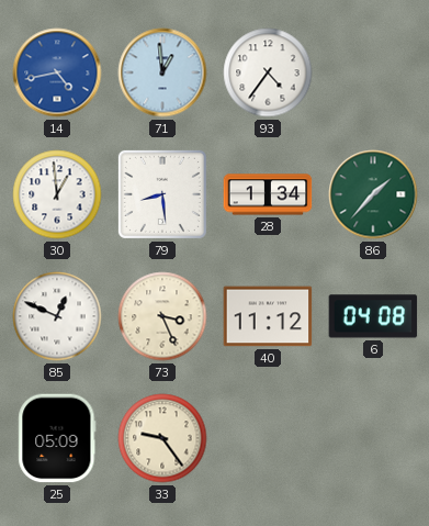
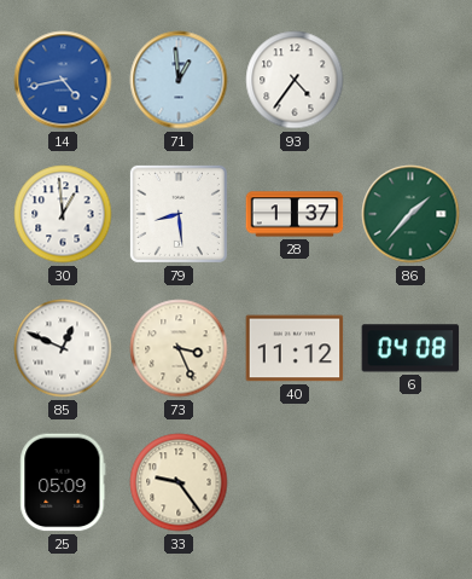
28: 1:34 -> 1:37
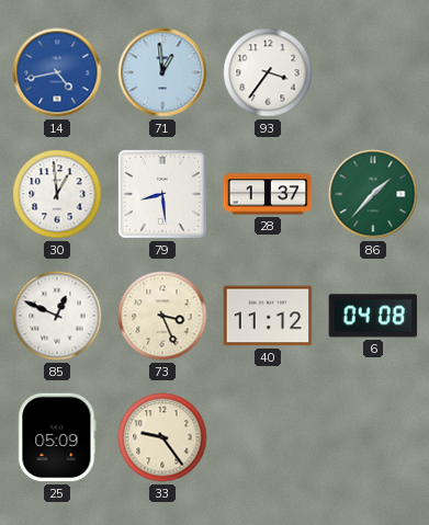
93: 4:36 -> 3:36
